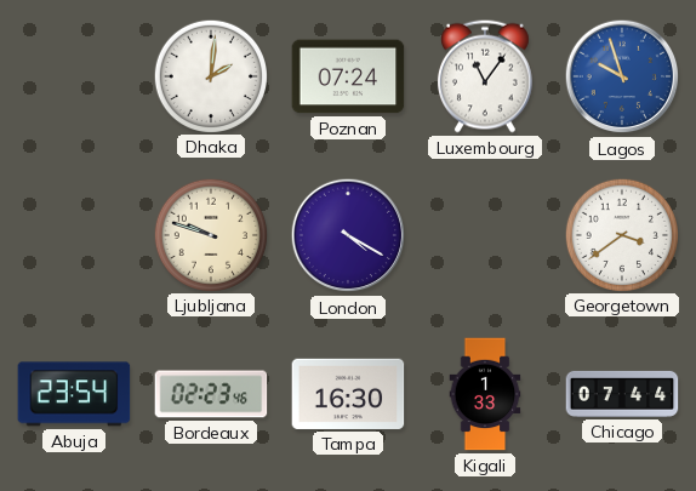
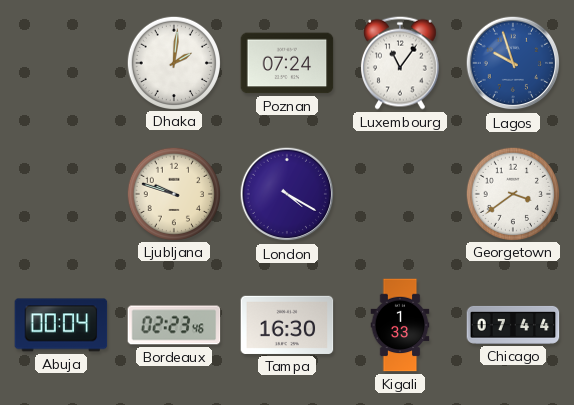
Abuja: 23:54 -> 00:04
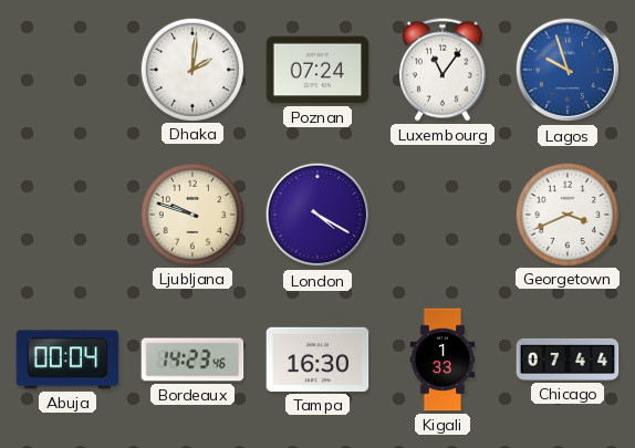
Georgetown: 3:39 -> 3:41
Bordeaux: 02:23 -> 14:23
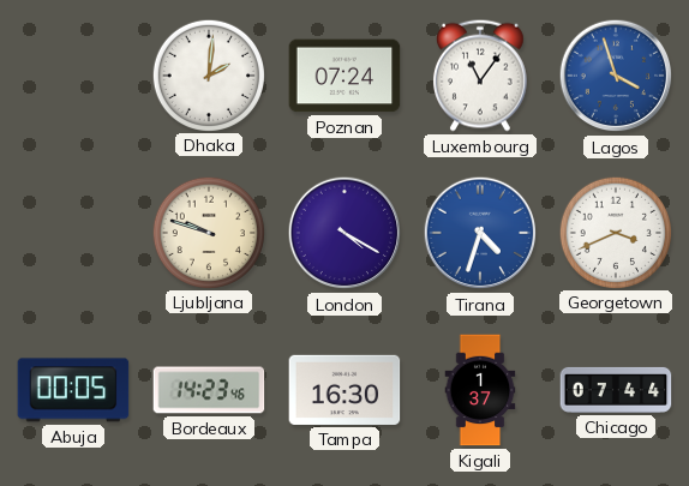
Lagos: 9:57 -> 3:57
Tirana: none -> 4:33
Abuja: 00:04 -> 00:05
Kigali: 1:33 -> 1:37
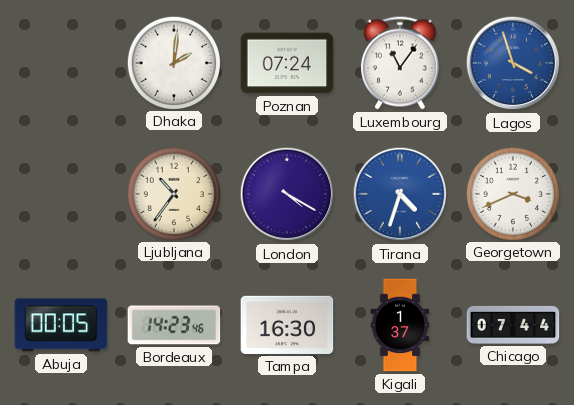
Ljubljana: 9:48 -> 10:36
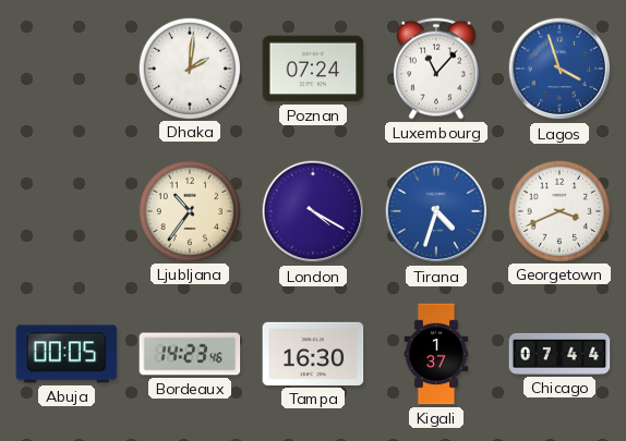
Luxembourg: 11:06 -> 11:07
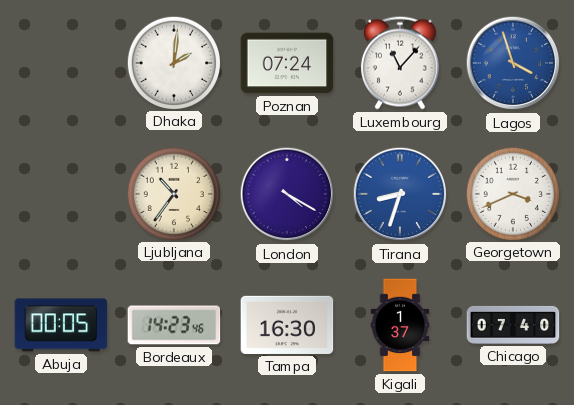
Tirana: 4:33 -> 8:33
Chicago: 07:44 -> 07:40
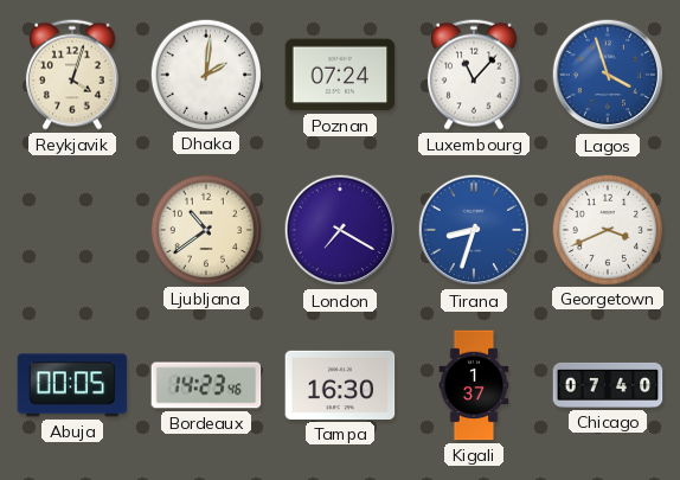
Reykjavik: none -> 4:03
Ljubljana: 10:36 -> 10:39
London: 4:20 -> 7:20
